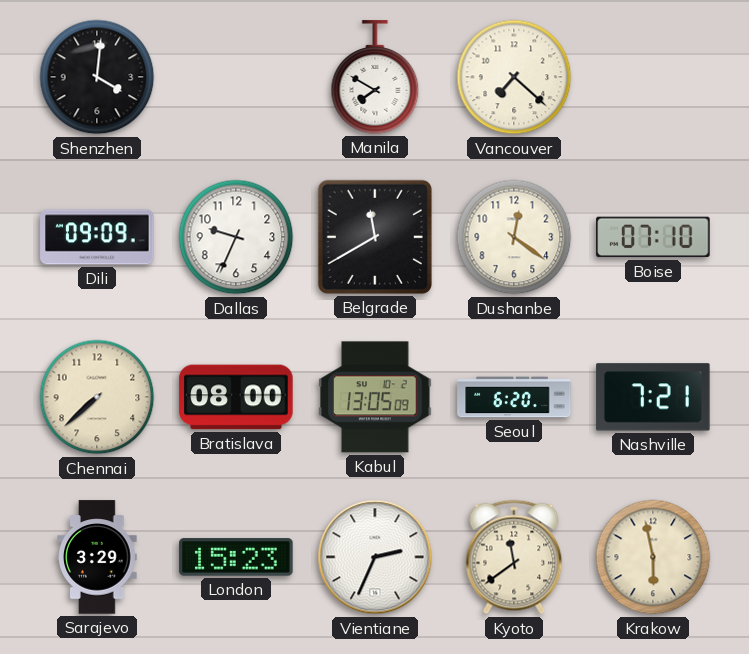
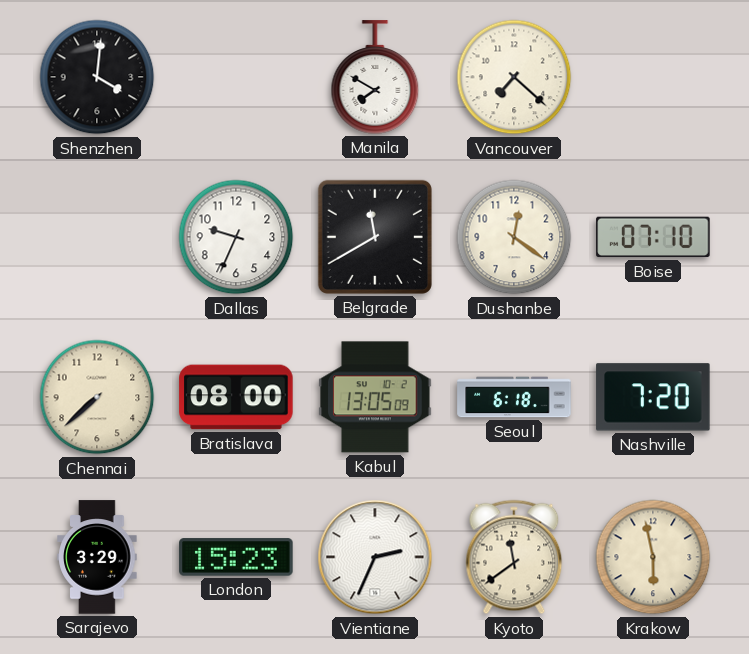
Dili: 09:09 -> none
Seoul: 6:20 -> 6:18
Nashville: 7:21 -> 7:20
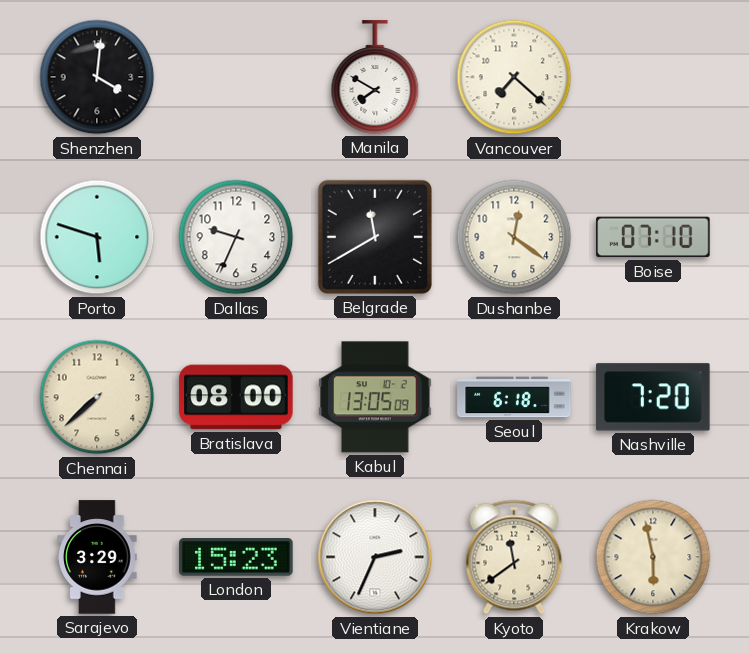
Porto: none -> 5:48
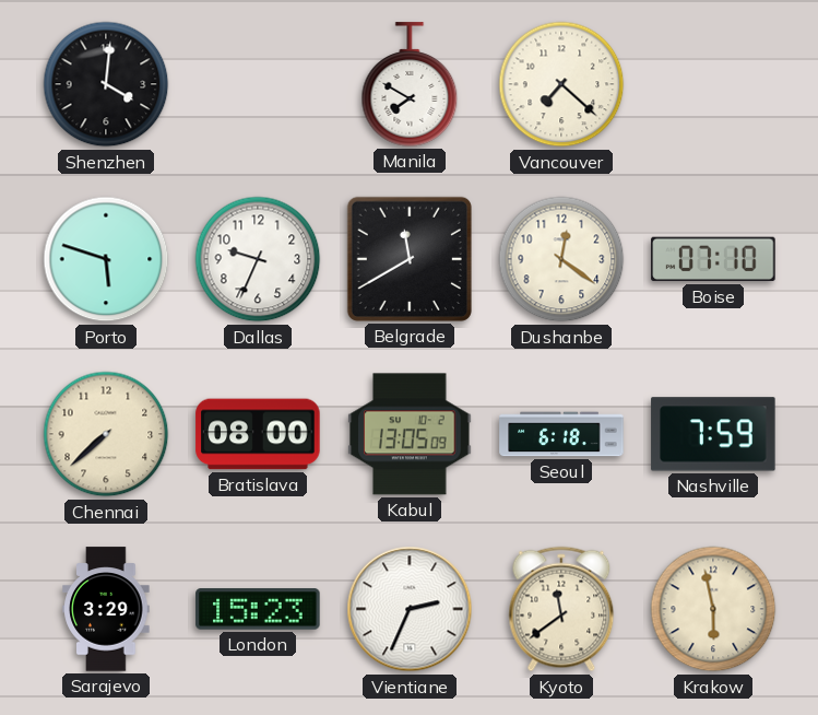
Nashville: 7:20 -> 7:59
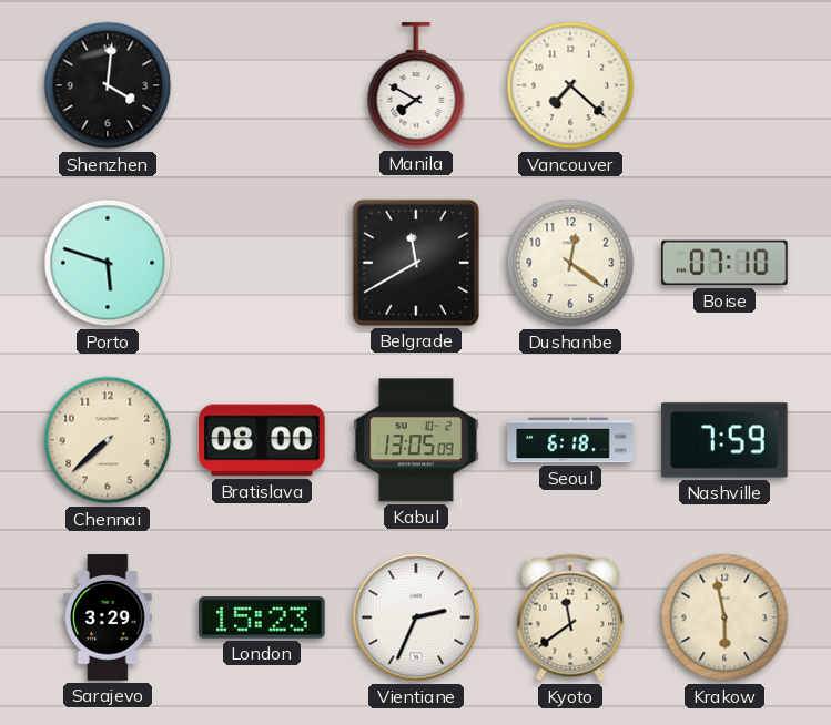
Dallas: 9:34 -> none
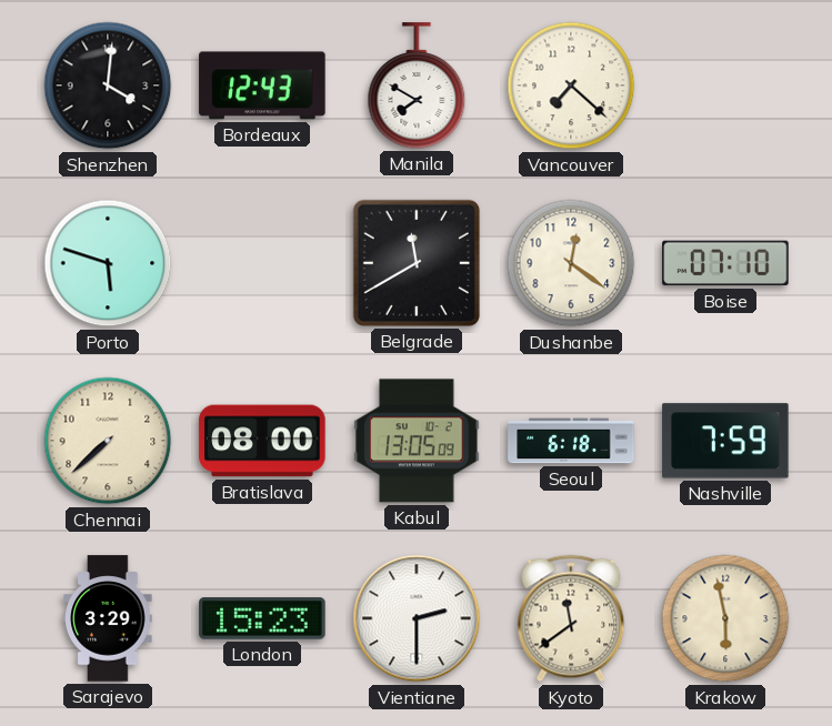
Bordeaux: none -> 12:43
Vientiane: 2:34 -> 2:30
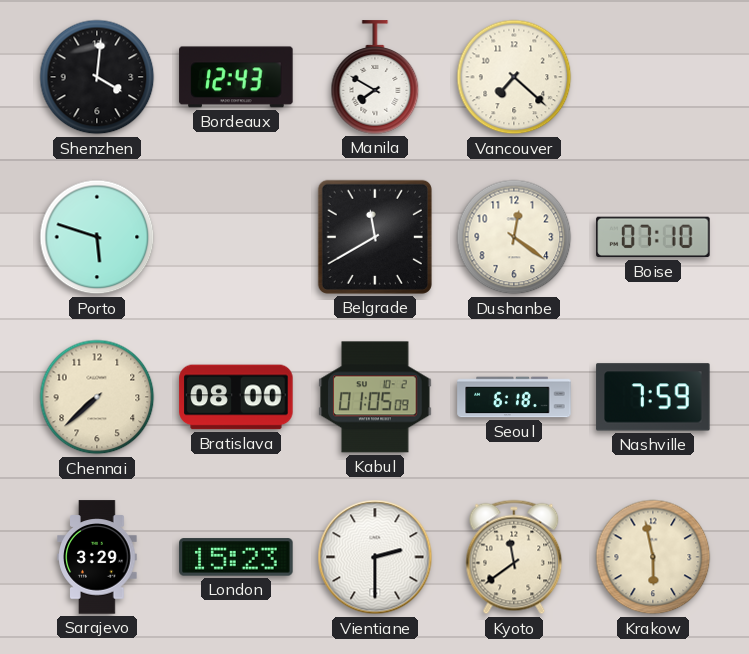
Kabul: 13:05 -> 01:05
